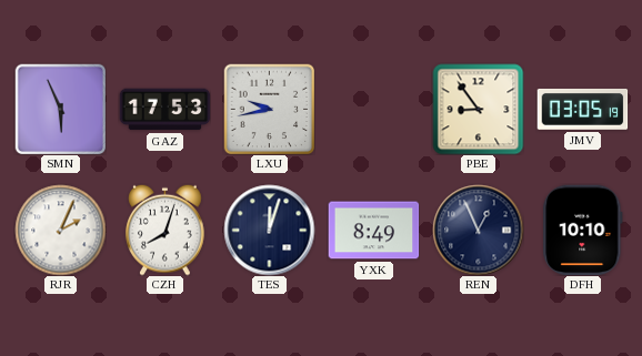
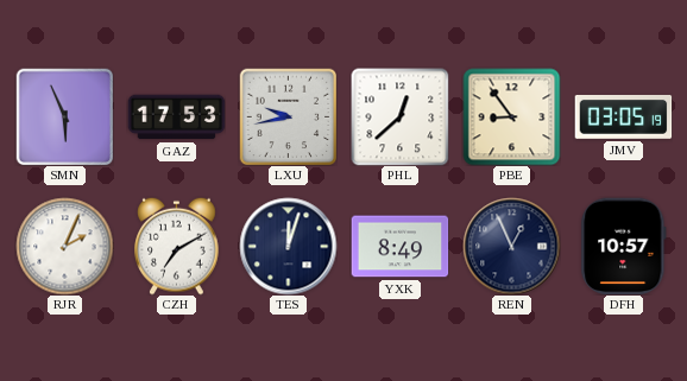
PHL: none -> 12:38
CZH: 8:03 -> 7:10
DFH: 10:10 -> 10:57
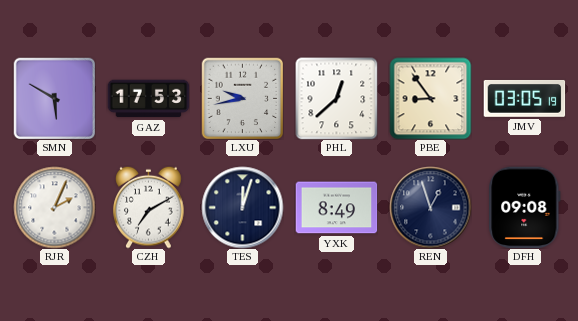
SMN: 5:56 -> 5:50
REN: 12:56 -> 12:57
DFH: 10:57 -> 09:08
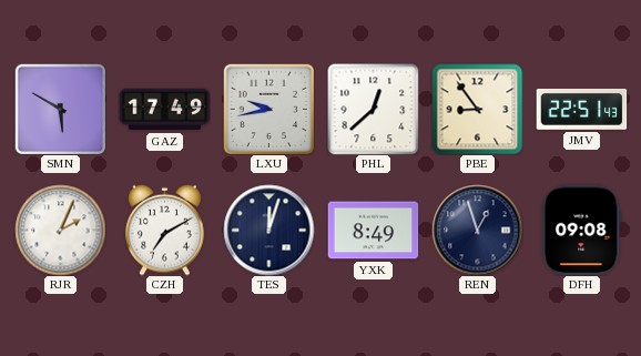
GAZ: 17:53 -> 17:49
JMV: 03:05 -> 22:51
